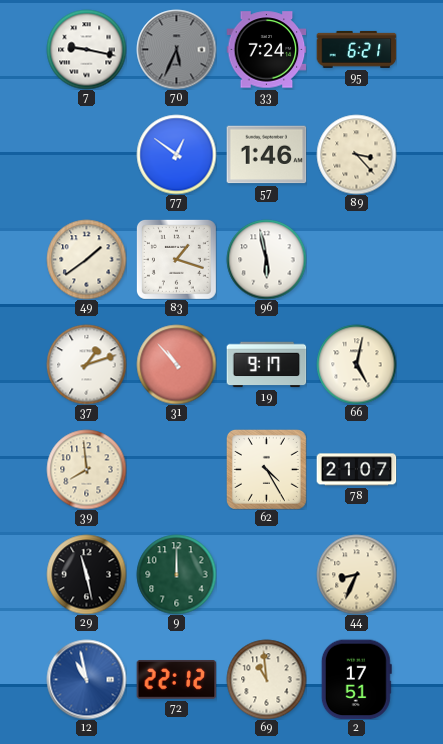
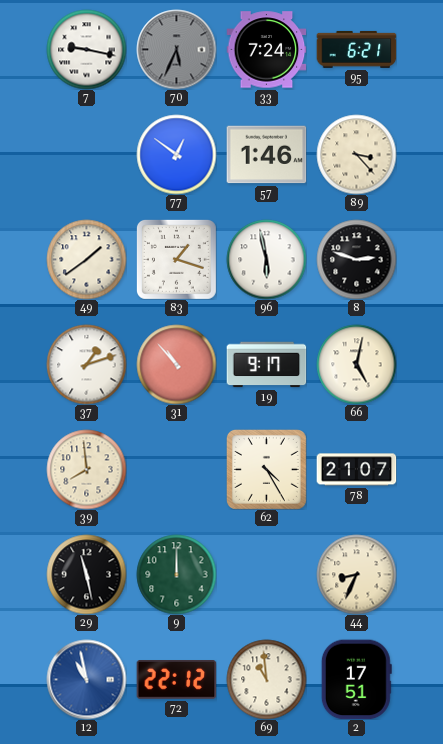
8: none -> 2:48
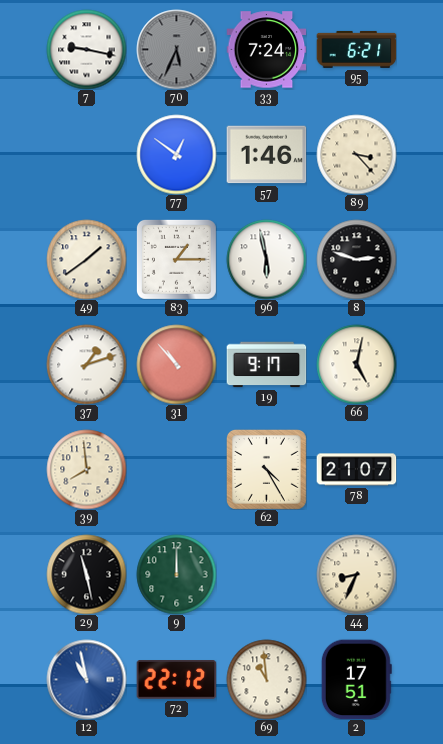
83: 1:18 -> 1:15
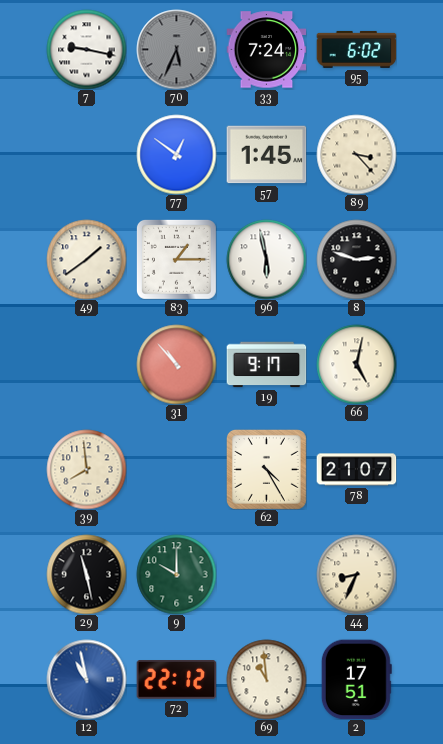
95: 6:21 -> 6:02
57: 1:46 -> 1:45
37: 1:12 -> none
9: 12:00 -> 10:00
